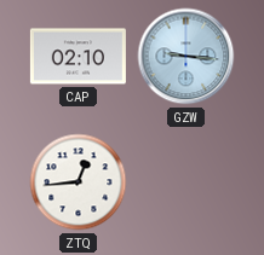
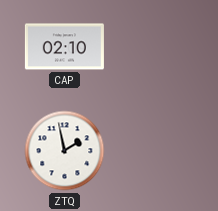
GZW: 9:16 -> none
ZTQ: 12:44 -> 1:58
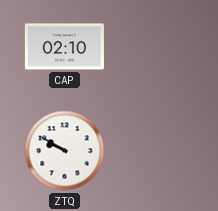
ZTQ: 1:58 -> 9:50
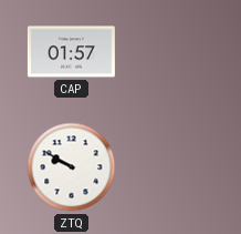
CAP: 02:10 -> 01:57
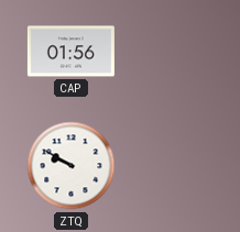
CAP: 01:57 -> 01:56
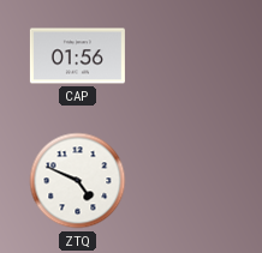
ZTQ: 9:50 -> 4:49
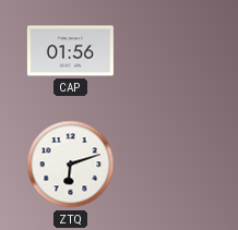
ZTQ: 4:49 -> 6:12
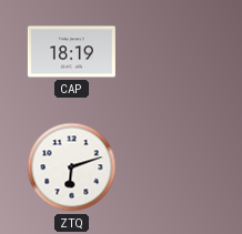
CAP: 01:56 -> 18:19
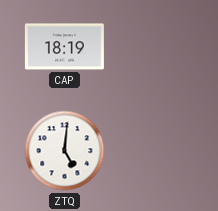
ZTQ: 6:12 -> 5:01
